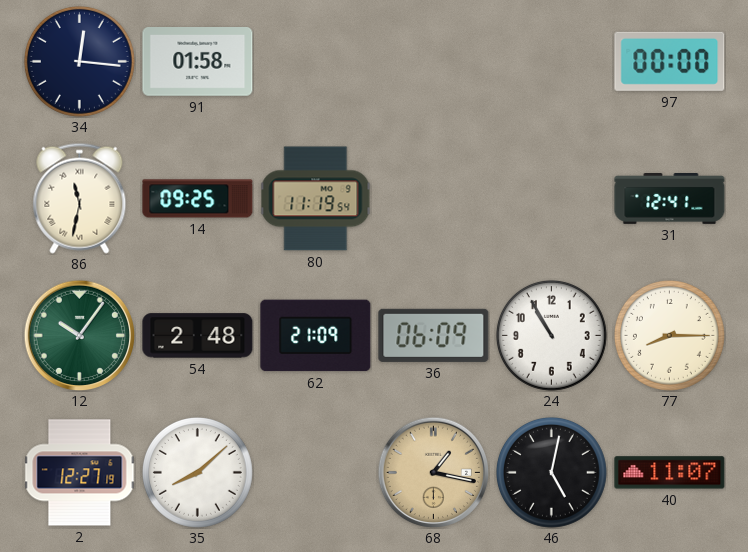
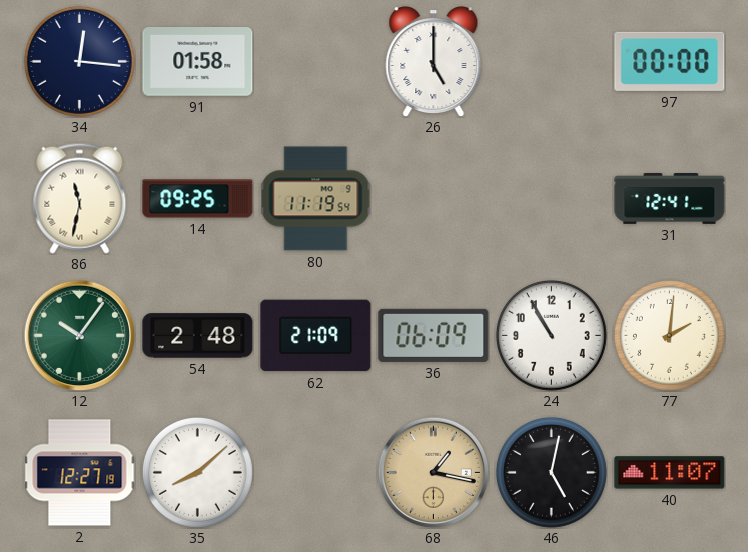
26: none -> 5:00
77: 8:15 -> 2:01
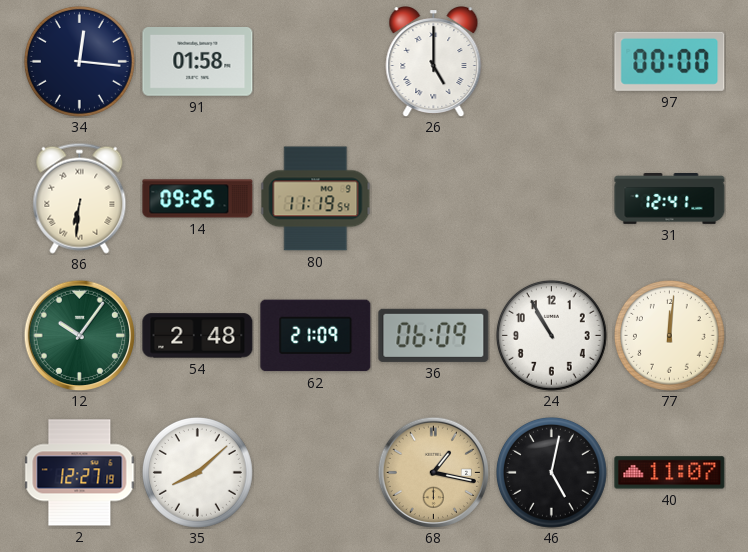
86: 11:32 -> 6:31
77: 2:01 -> 12:01
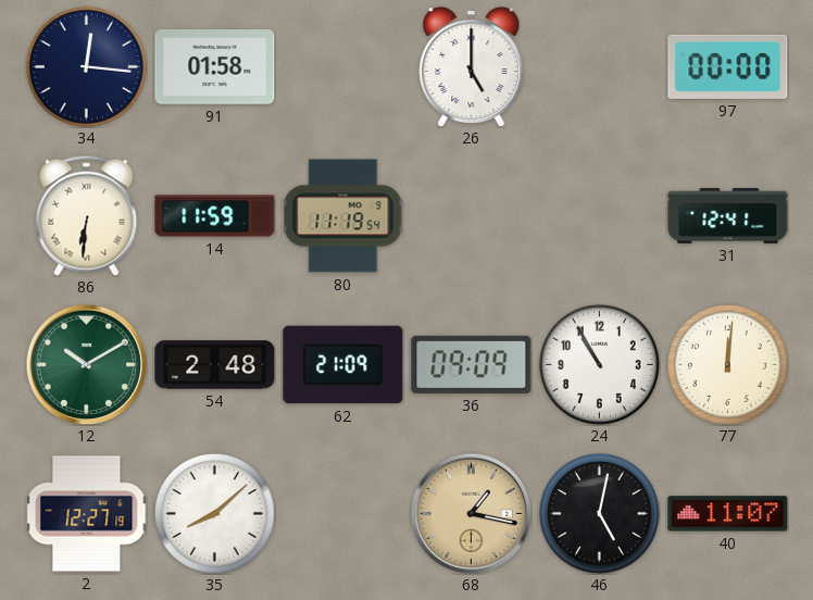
14: 09:25 -> 11:59
12: 10:06 -> 10:10
36: 06:09 -> 09:09
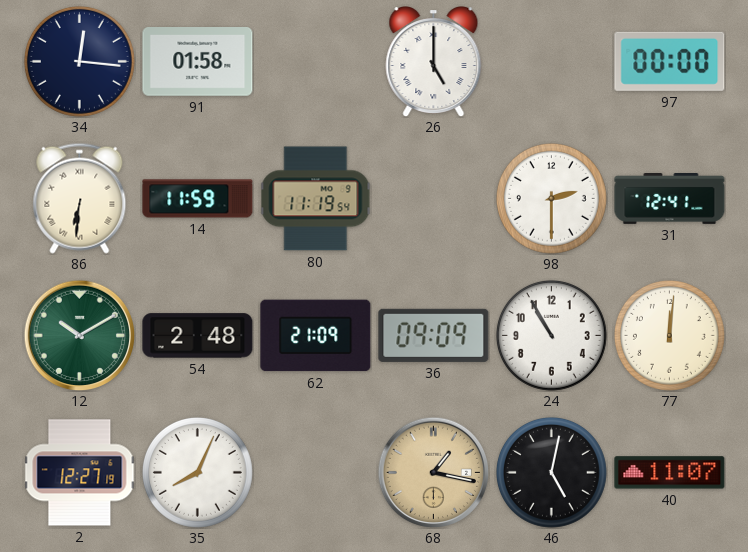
98: none -> 2:30
35: 8:08 -> 8:04
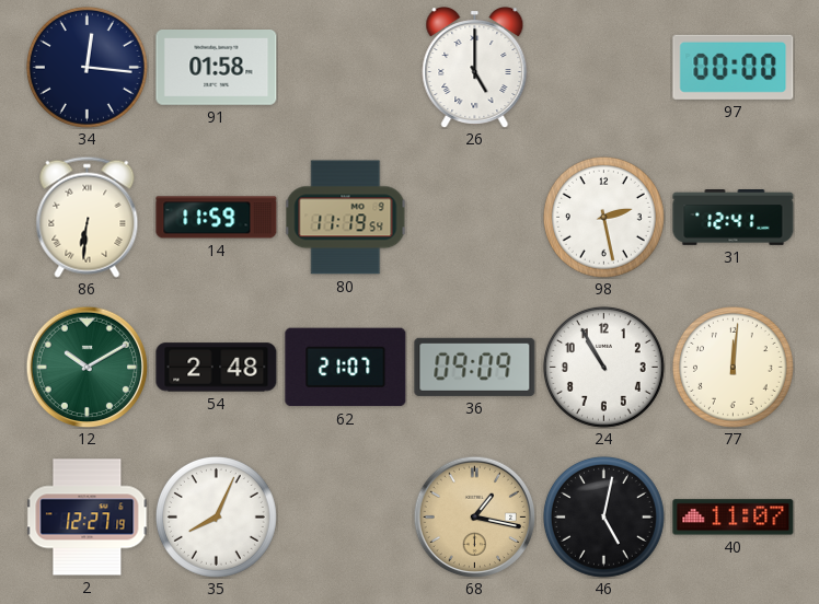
98: 2:30 -> 2:28
62: 21:09 -> 21:07
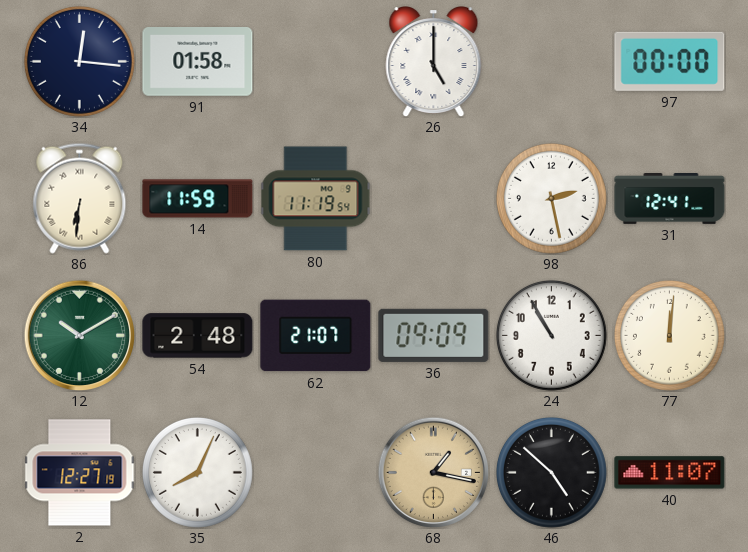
46: 5:02 -> 4:52
